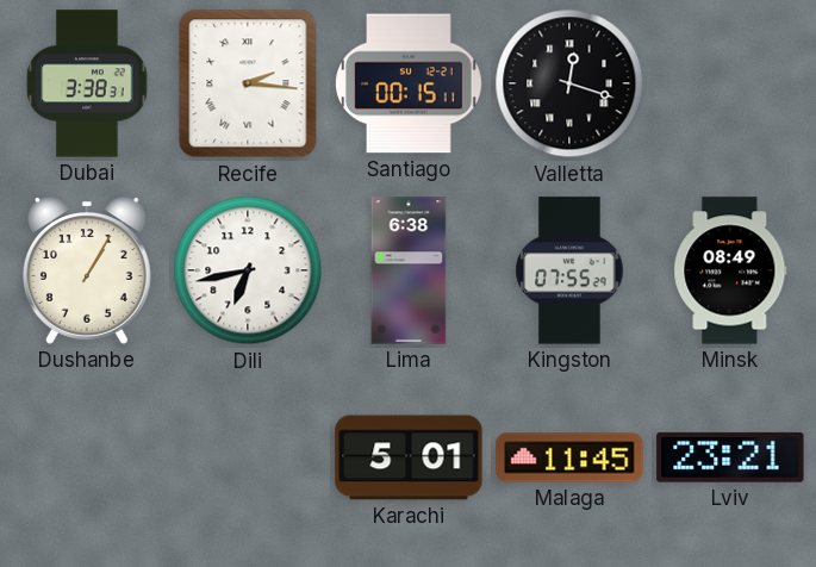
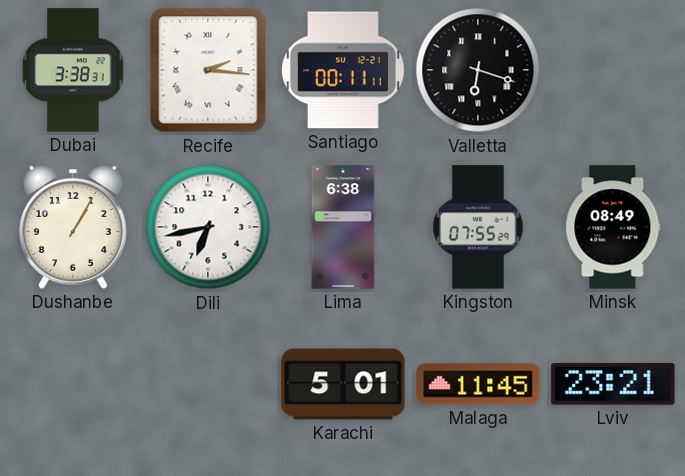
Santiago: 00:15 -> 00:11
Valletta: 12:18 -> 6:18
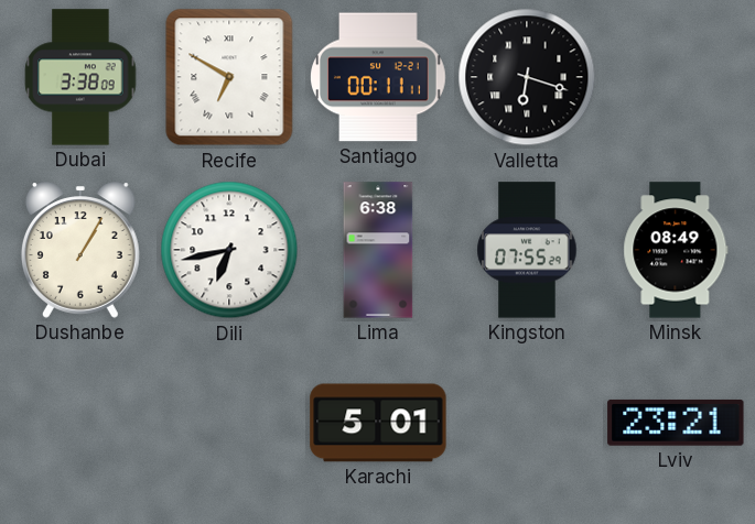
Dubai: 3:38:31 -> 3:38:09
Recife: 2:16 -> 6:50
Malaga: 11:45 -> none
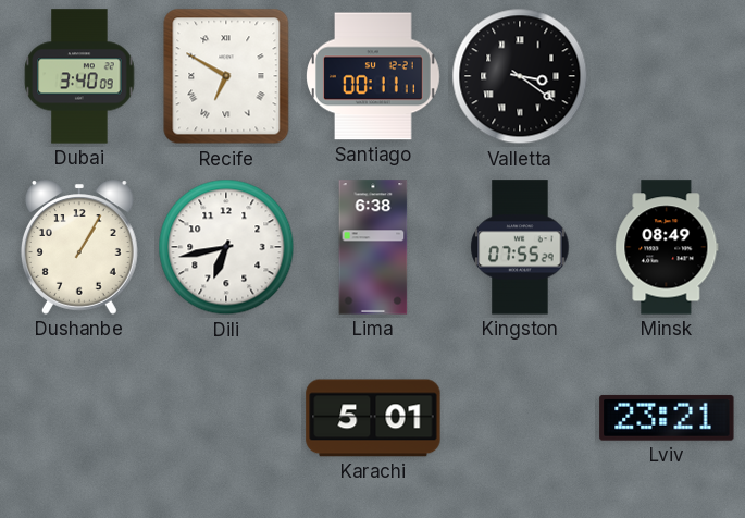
Dubai: 3:38 -> 3:40
Valletta: 6:18 -> 3:21
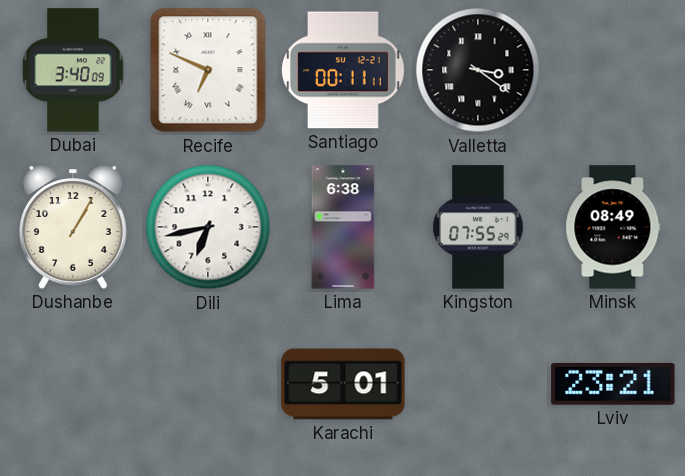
Recife: 6:50 -> 6:49
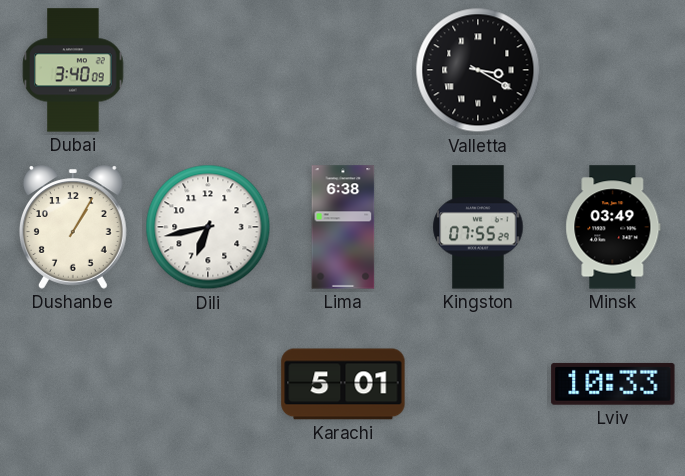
Recife: 6:49 -> none
Santiago: 00:11 -> none
Valletta: 3:21 -> 3:20
Minsk: 08:49 -> 03:49
Lviv: 23:21 -> 10:33
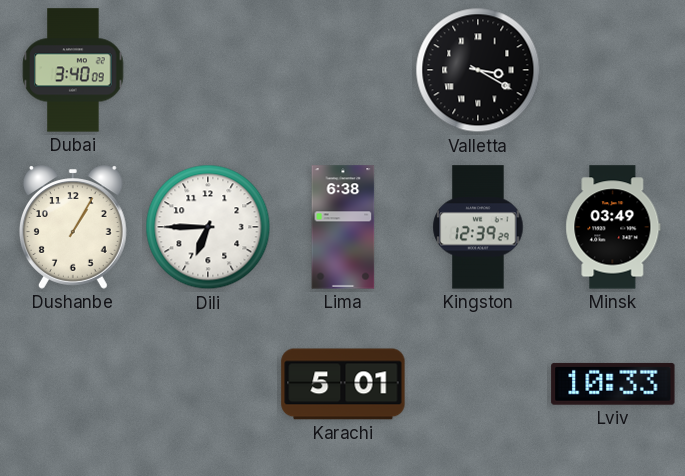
Dili: 6:43 -> 6:45
Kingston: 07:55 -> 12:39
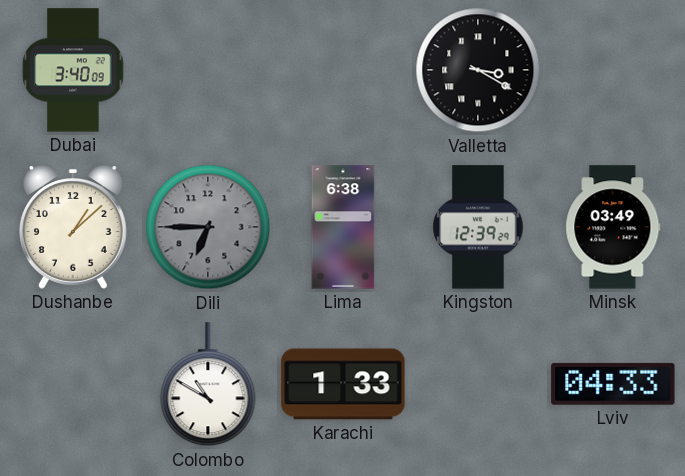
Dushanbe: 1:05 -> 1:08
Dili dial: white -> grey
Colombo: none -> 10:50
Karachi: 5:01 -> 1:33
Lviv: 10:33 -> 04:33
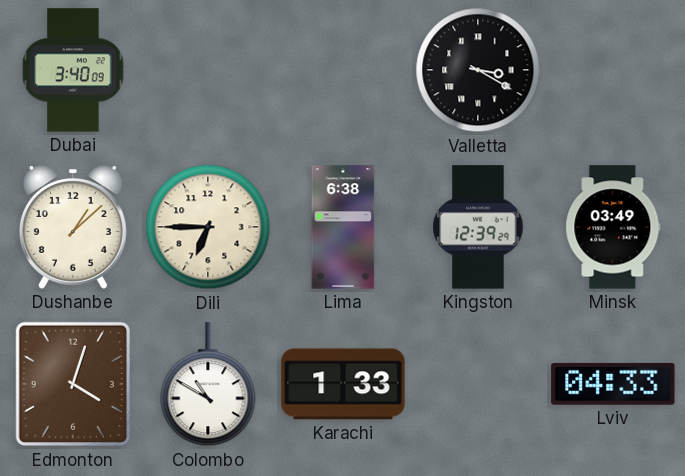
Dili dial: grey -> cream
Edmonton: none -> 4:03
